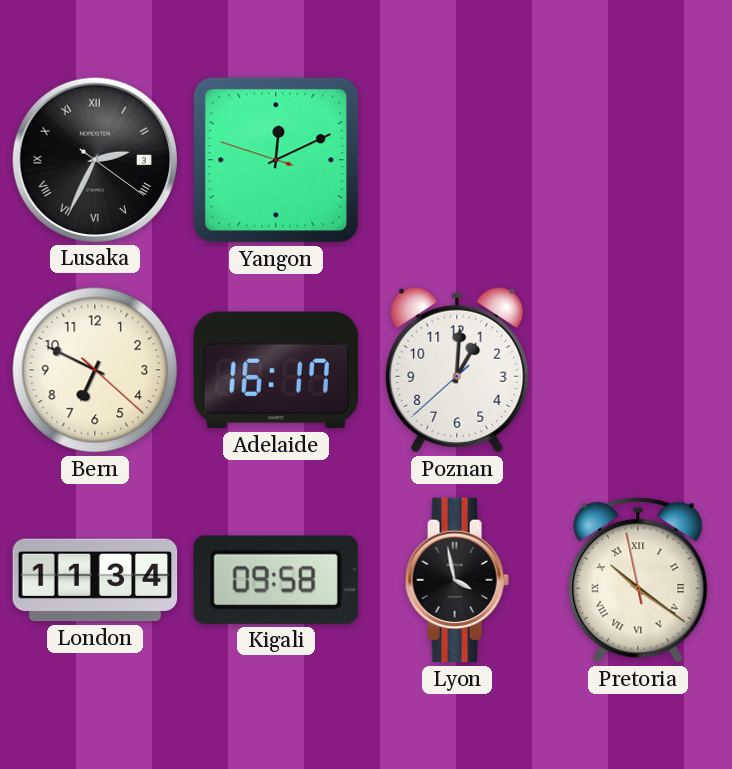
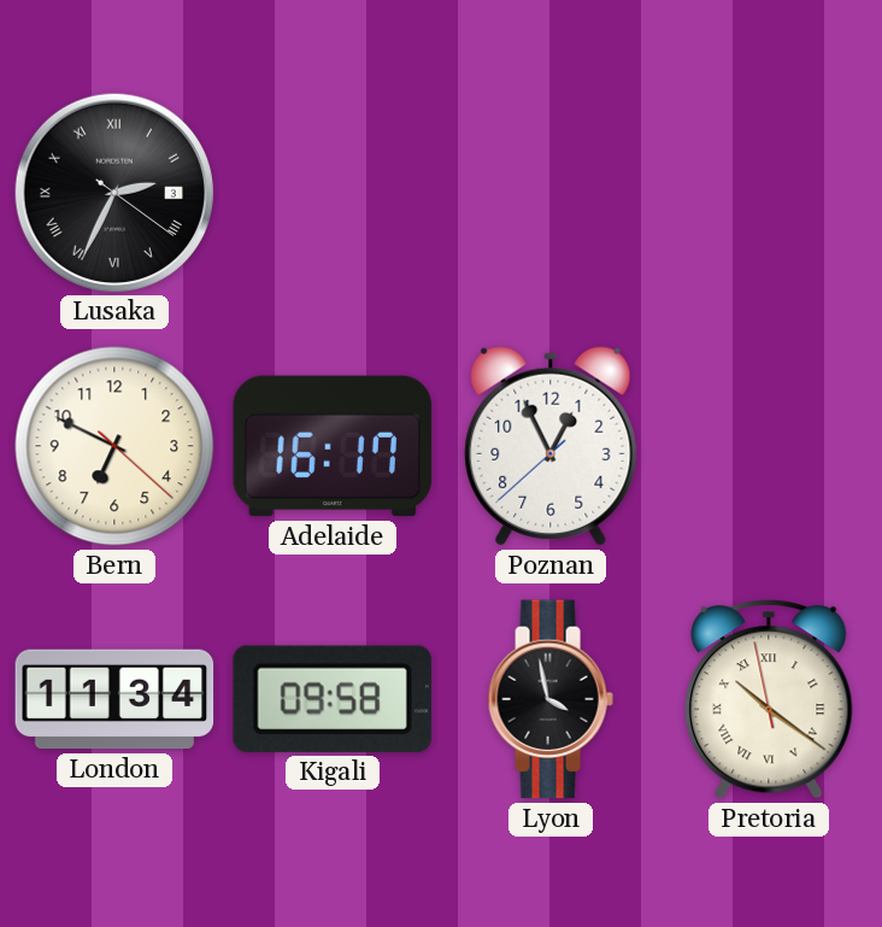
Yangon: 12:10 -> none
Poznan: 1:00 -> 12:55
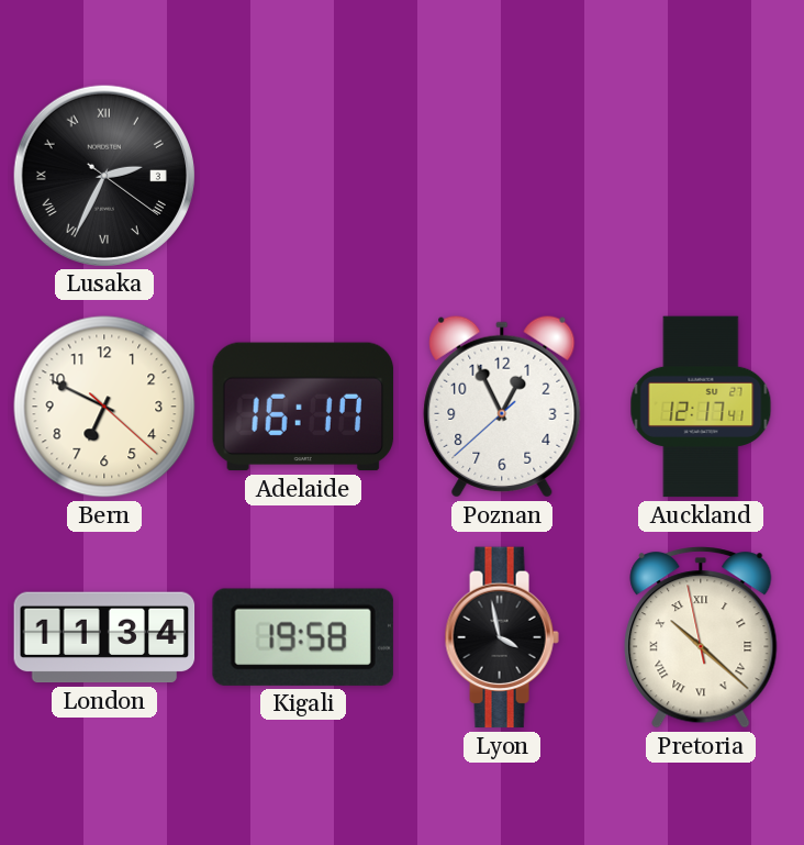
Auckland: none -> 12:17
Kigali: 09:58 -> 19:58
Pretoria: 10:20 -> 10:21
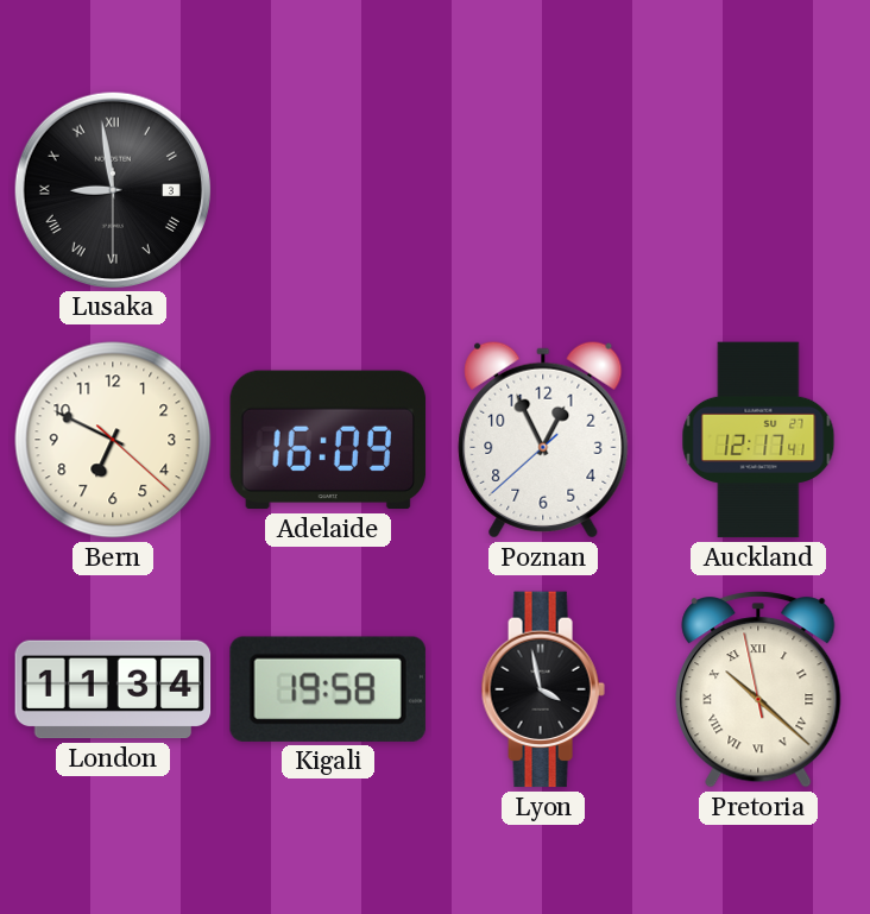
Lusaka: 2:34 -> 8:58
Adelaide: 16:17 -> 16:09
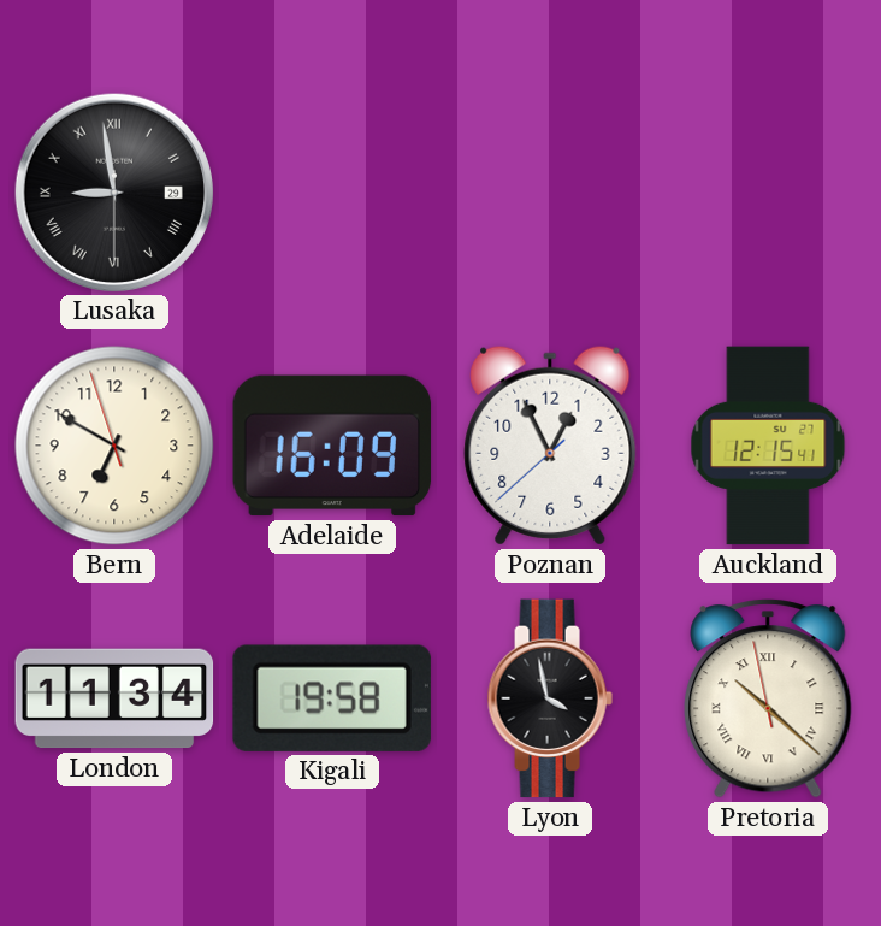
Lusaka date: 3 -> 29
Bern: 6:49:22 -> 6:49:57
Auckland: 12:17 -> 12:15
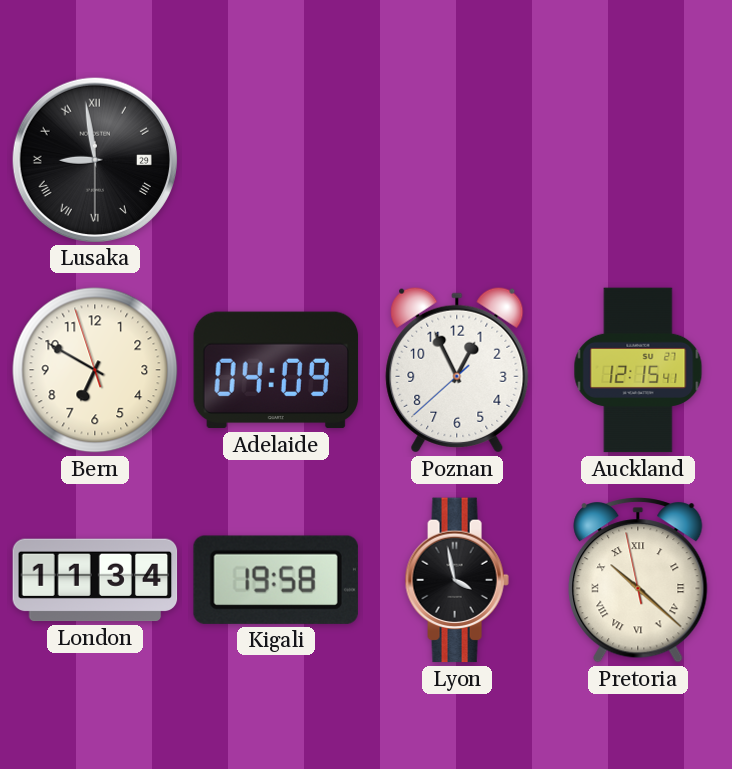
Adelaide: 16:09 -> 04:09
